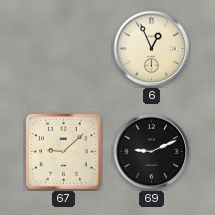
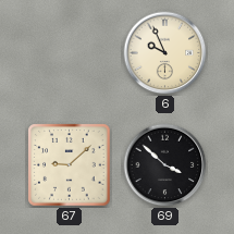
6: 12:56 -> 9:56
69: 9:11 -> 3:52
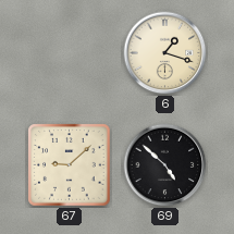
6: 9:56 -> 1:18
69: 3:52 -> 4:52
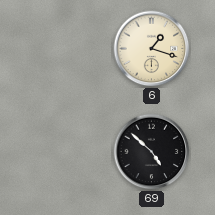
67: 9:08 -> none
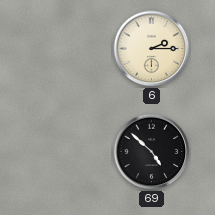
6: 1:18 -> 2:15
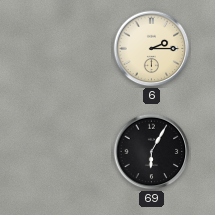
69: 4:52 -> 6:05
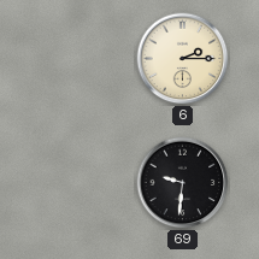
69: 6:05 -> 9:31
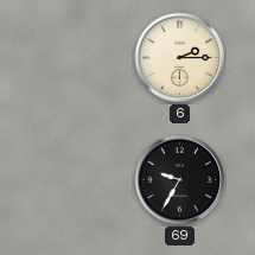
69: 9:31 -> 9:35
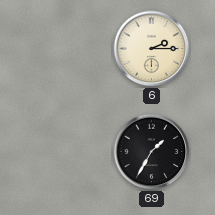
69: 9:35 -> 1:35
